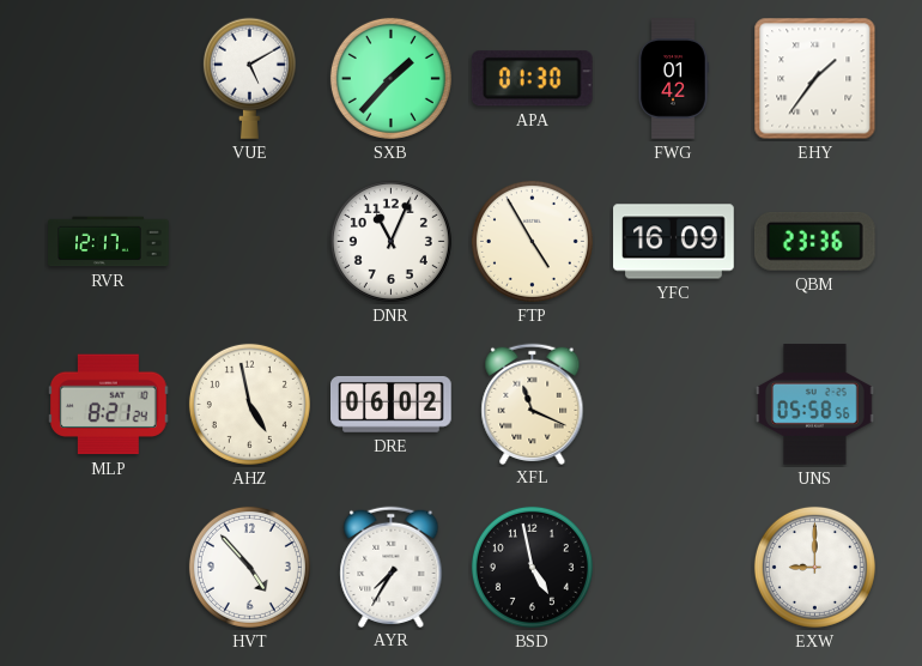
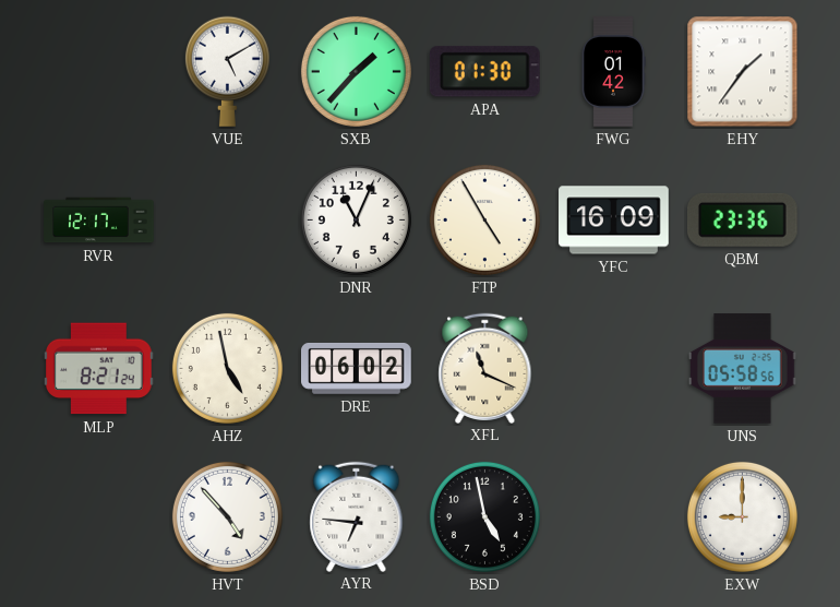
AYR: 7:35 -> 6:46
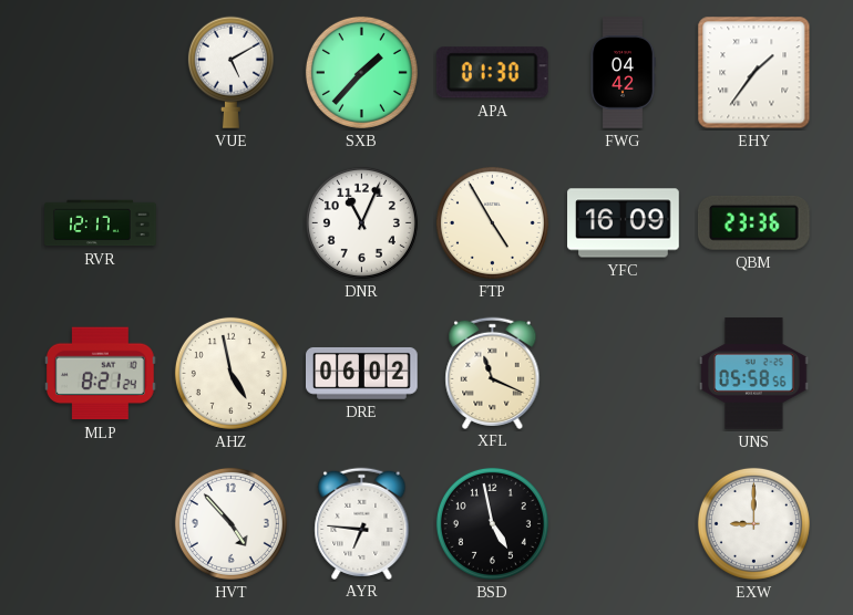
FWG: 01:42 -> 04:42
